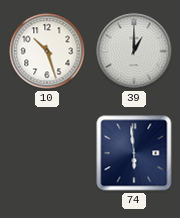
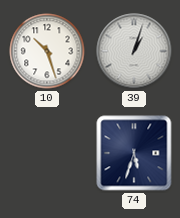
39: 1:00 -> 1:03
74: 5:59 -> 5:33
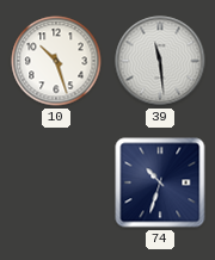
39: 1:03 -> 11:29
74: 5:33 -> 10:33
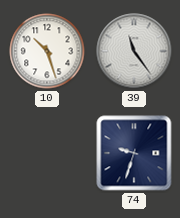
39: 11:29 -> 11:24
74: 10:33 -> 9:33
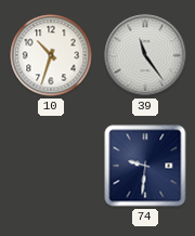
10: 10:27 -> 10:33
74: 9:33 -> 9:31
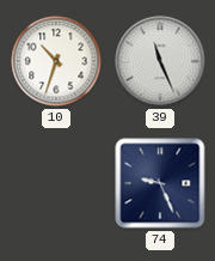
39: 11:24 -> 11:26
74: 9:31 -> 9:26
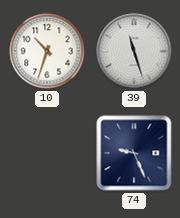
39: 11:26 -> 11:27
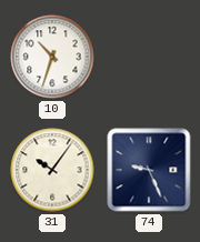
39: 11:27 -> none
31: none -> 10:06
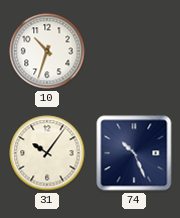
74: 9:26 -> 10:26
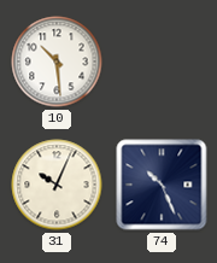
10: 10:33 -> 10:29
31: 10:06 -> 10:04
